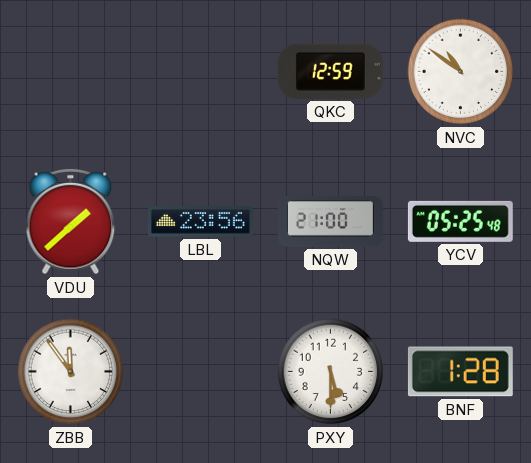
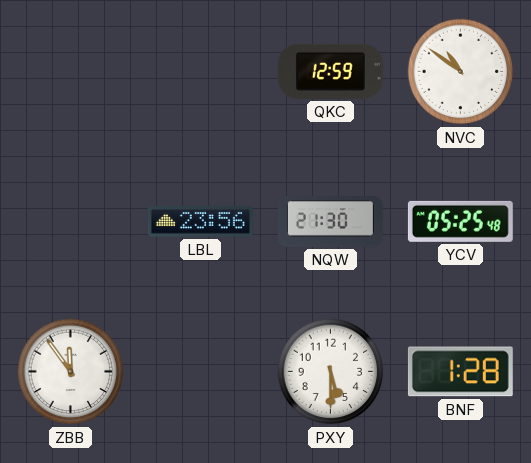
VDU: 1:38 -> none
NQW: 21:00 -> 21:30
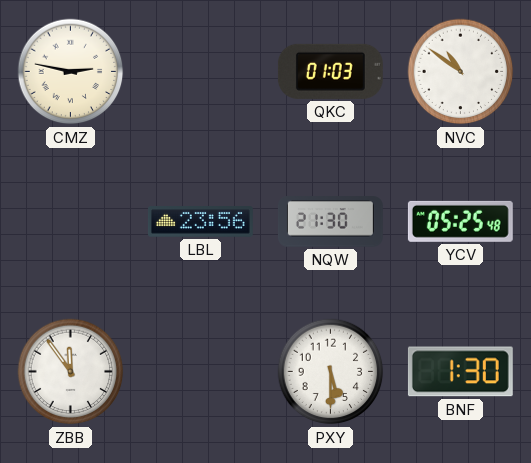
CMZ: none -> 2:47
QKC: 12:59 -> 01:03
BNF: 1:28 -> 1:30
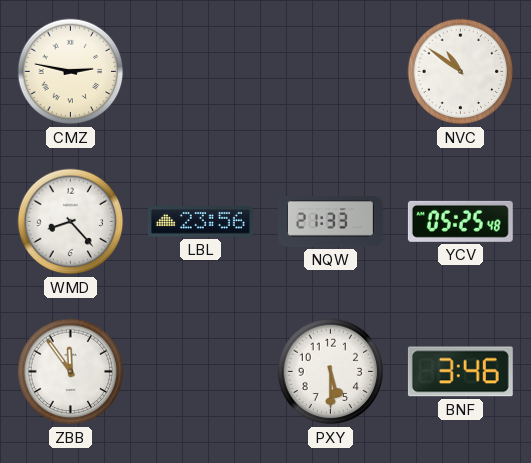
QKC: 01:03 -> none
WMD: none -> 8:23
NQW: 21:30 -> 21:33
BNF: 1:30 -> 3:46
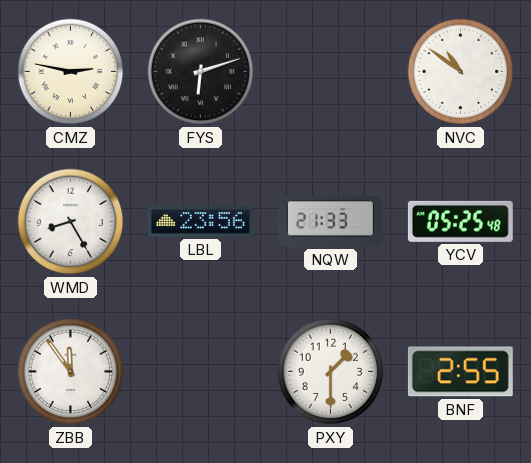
FYS: none -> 6:12
WMD: 8:23 -> 8:25
PXY: 5:30 -> 1:30
BNF: 3:46 -> 2:55
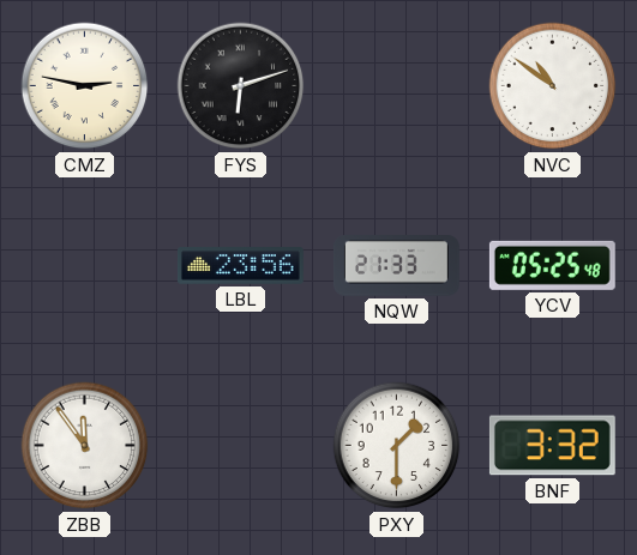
WMD: 8:25 -> none
BNF: 2:55 -> 3:32
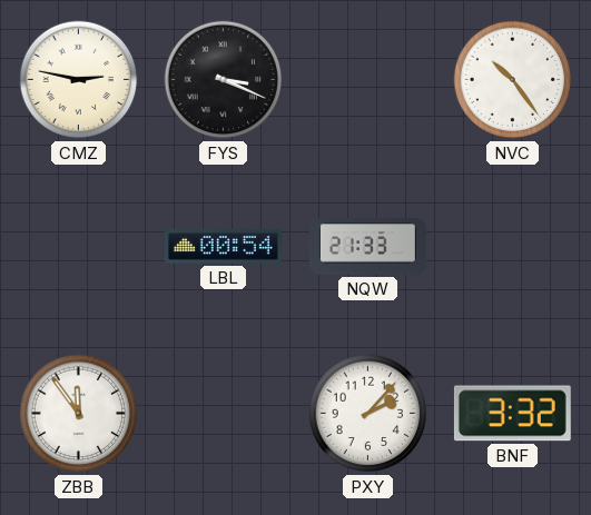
FYS: 6:12 -> 3:19
NVC: 10:51 -> 10:24
LBL: 23:56 -> 00:54
YCV: 05:25 -> none
PXY: 1:30 -> 2:07
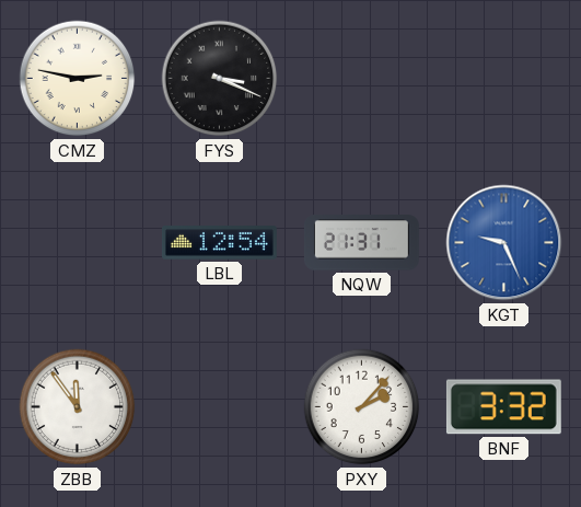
NVC: 10:24 -> none
LBL: 00:54 -> 12:54
NQW: 21:33 -> 21:31
KGT: none -> 9:26
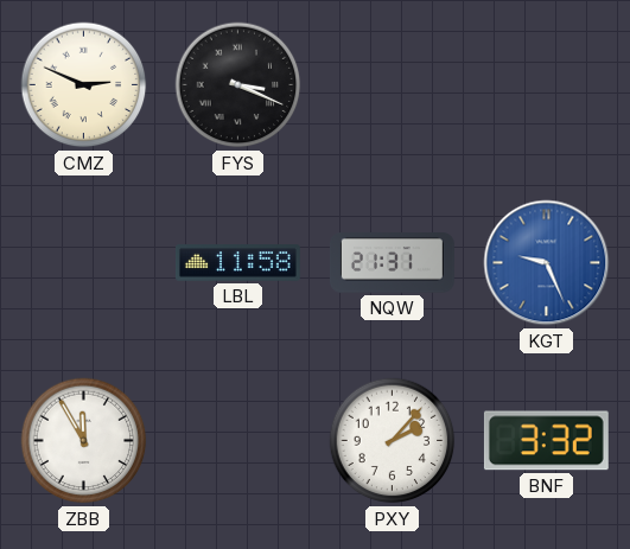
CMZ: 2:47 -> 2:49
LBL: 12:54 -> 11:58
ZBB: 11:54 -> 11:55
